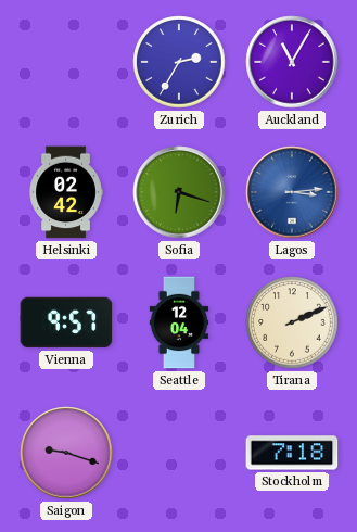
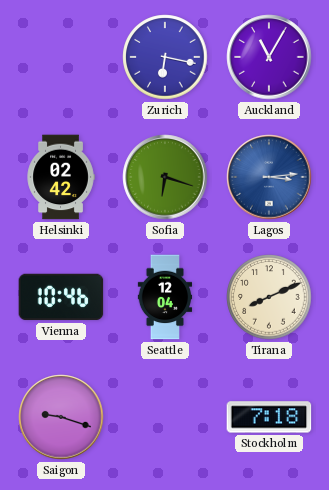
Zurich: 2:35 -> 6:17
Vienna: 9:57 -> 10:46
Tirana: 2:11 -> 8:11
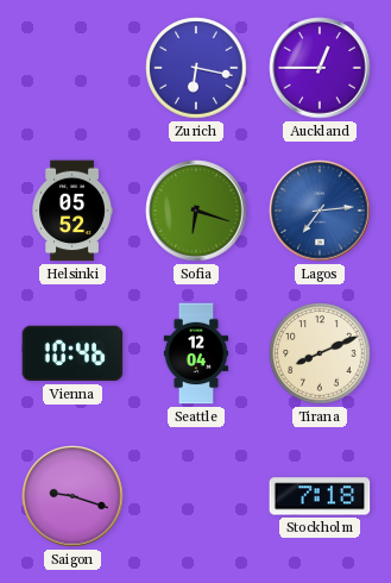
Auckland: 11:05 -> 12:45
Helsinki: 02:42 -> 05:52
Lagos: 3:14 -> 7:14
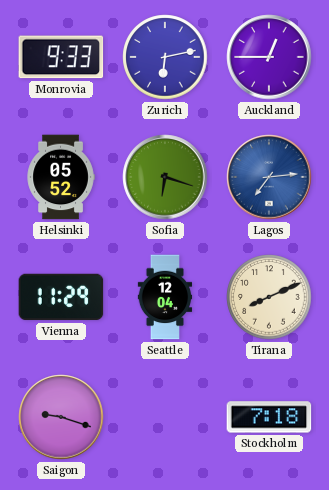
Monrovia: none -> 9:33
Zurich: 6:17 -> 6:13
Vienna: 10:46 -> 11:29
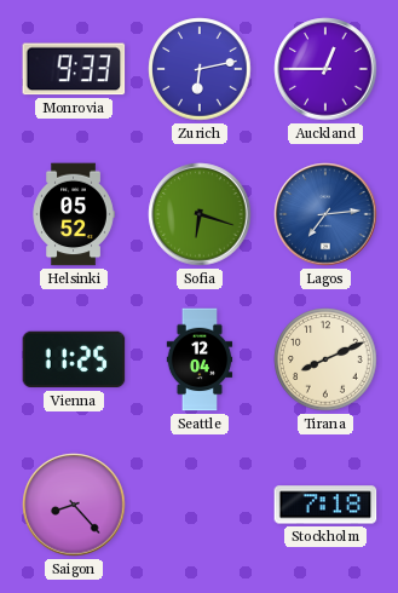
Vienna: 11:29 -> 11:25
Saigon: 9:18 -> 8:23
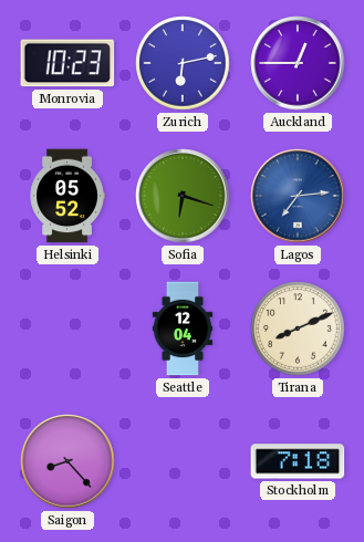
Monrovia: 9:33 -> 10:23
Vienna: 11:25 -> none
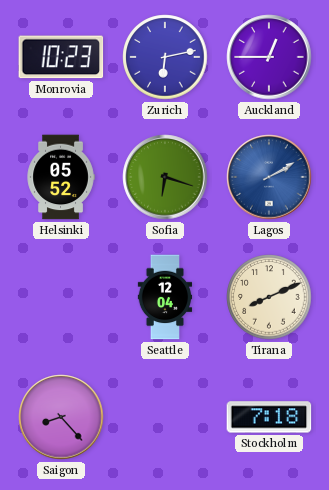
Lagos: 7:14 -> 2:10
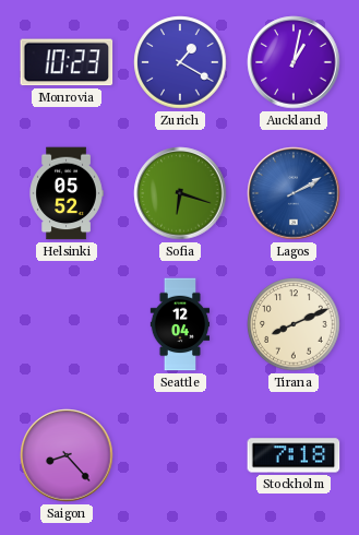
Zurich: 6:13 -> 1:20
Auckland: 12:45 -> 1:02
